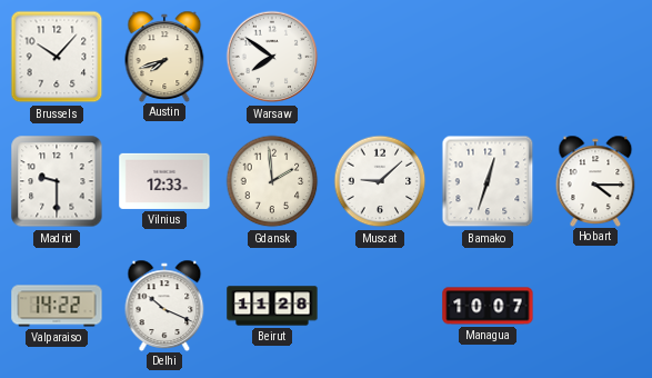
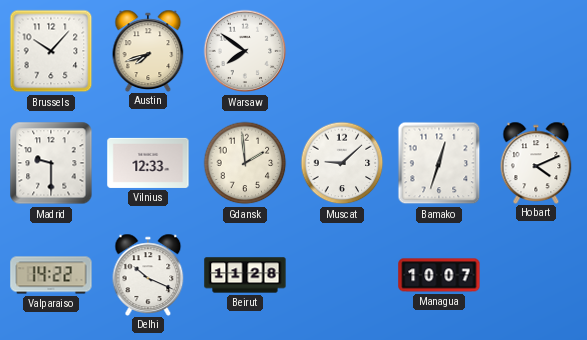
Hobart: 4:15 -> 4:11
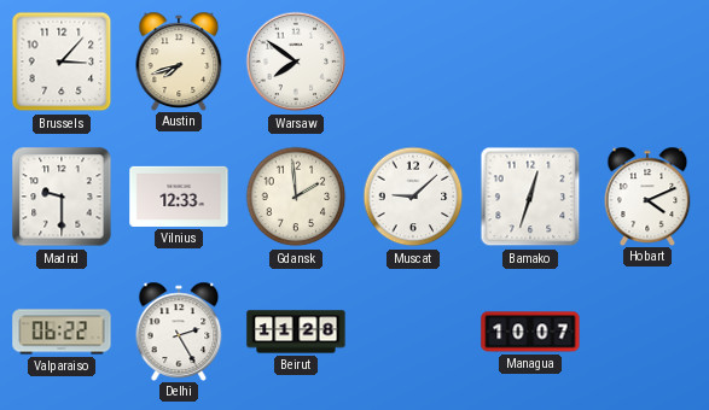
Brussels: 10:07 -> 3:07
Valparaiso: 14:22 -> 06:22
Delhi: 10:19 -> 2:25
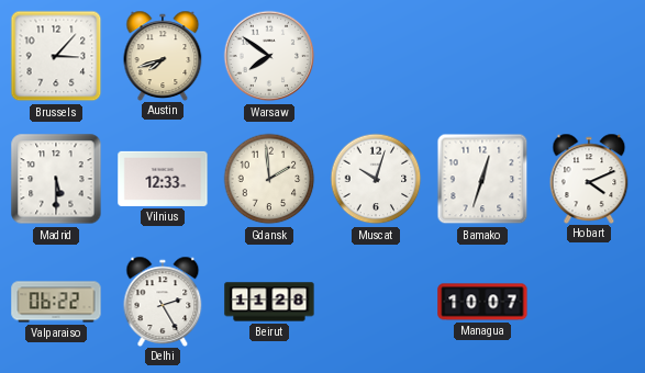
Madrid: 9:30 -> 5:30
Muscat: 9:08 -> 10:03
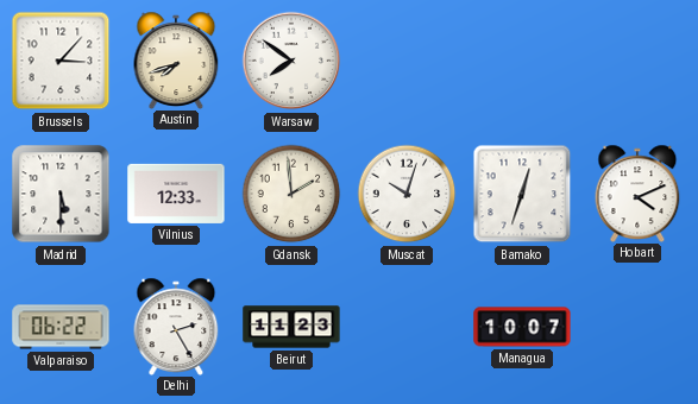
Beirut: 11:28 -> 11:23
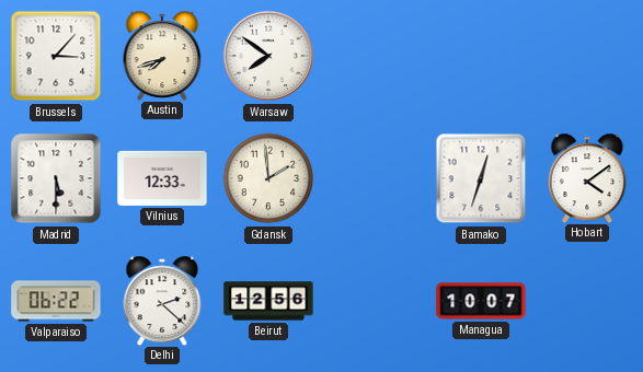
Muscat: 10:03 -> none
Hobart: 4:11 -> 4:09
Delhi: 2:25 -> 2:22
Beirut: 11:23 -> 12:56
